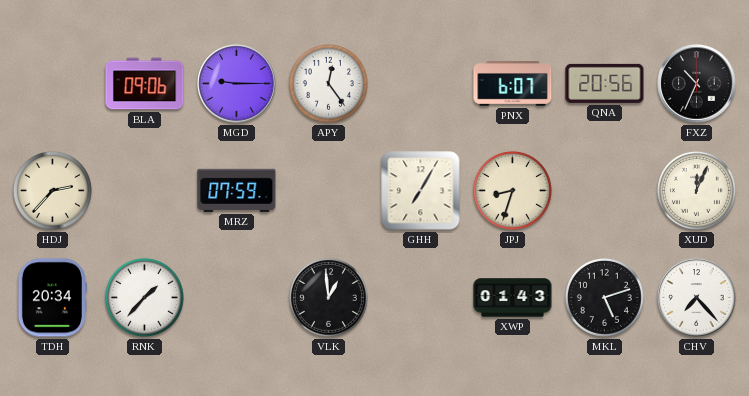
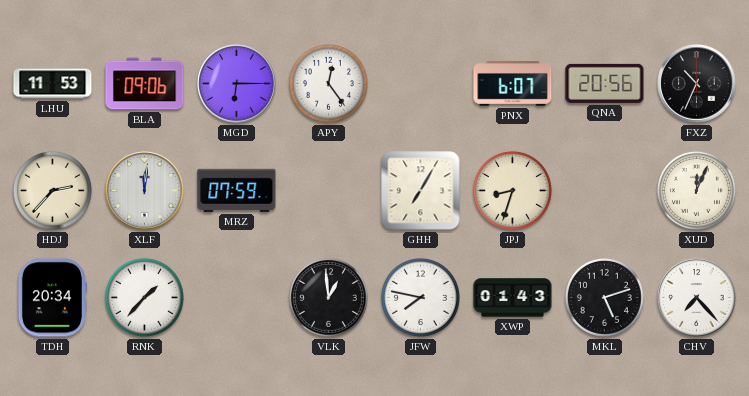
LHU: none -> 11:53
MGD: 9:15 -> 6:15
XLF: none -> 12:01
JFW: none -> 7:47
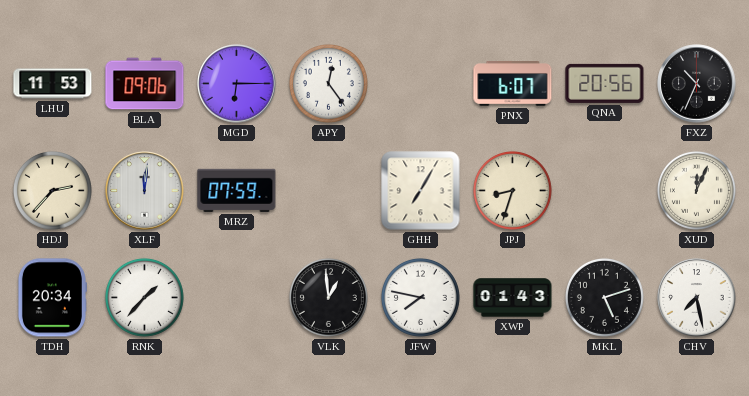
CHV: 7:23 -> 7:28
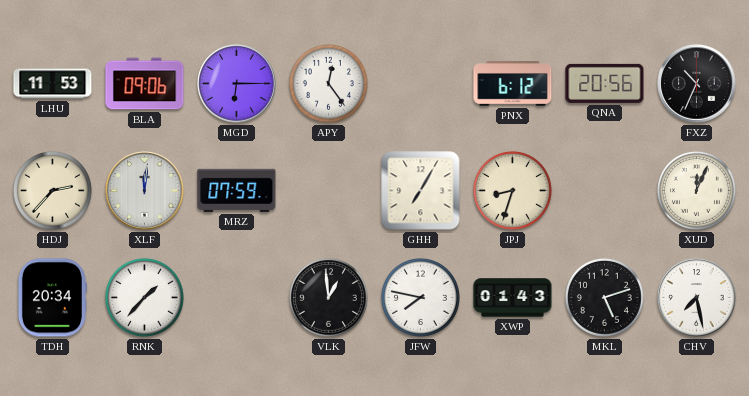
PNX: 6:07 -> 6:12
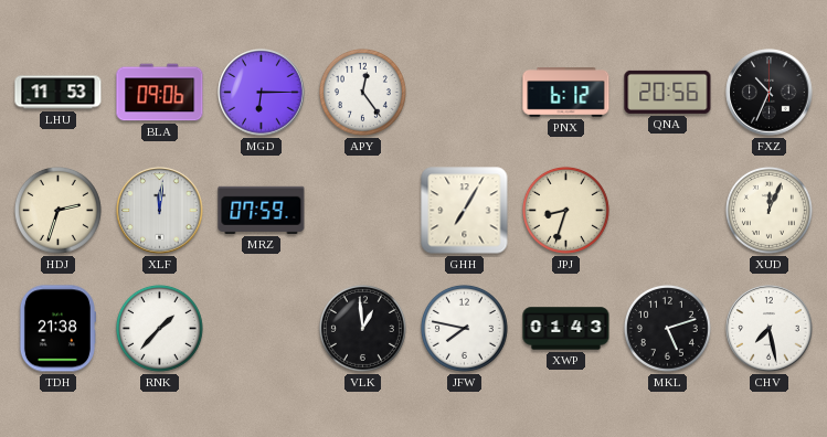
HDJ: 2:37 -> 2:33
TDH: 20:34 -> 21:38
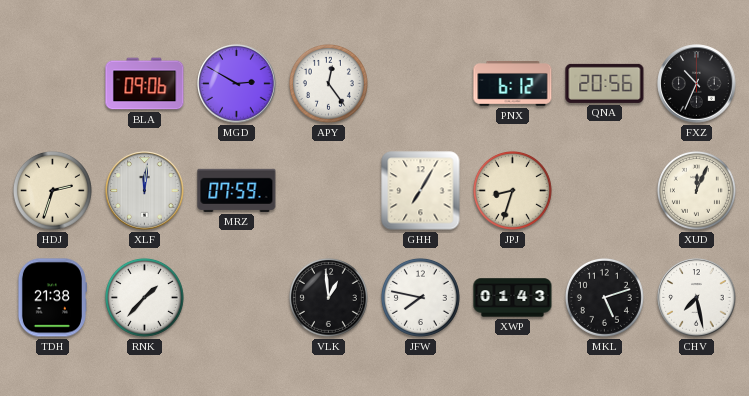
LHU: 11:53 -> none
MGD: 6:15 -> 2:50
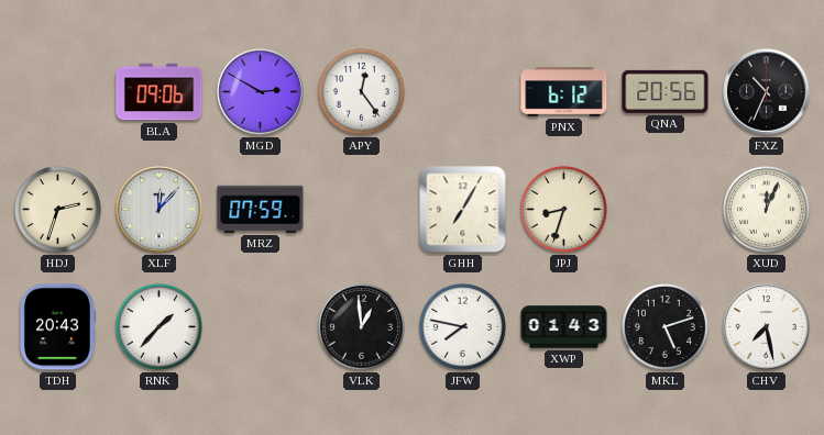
XLF: 12:01 -> 12:07
TDH: 21:38 -> 20:43
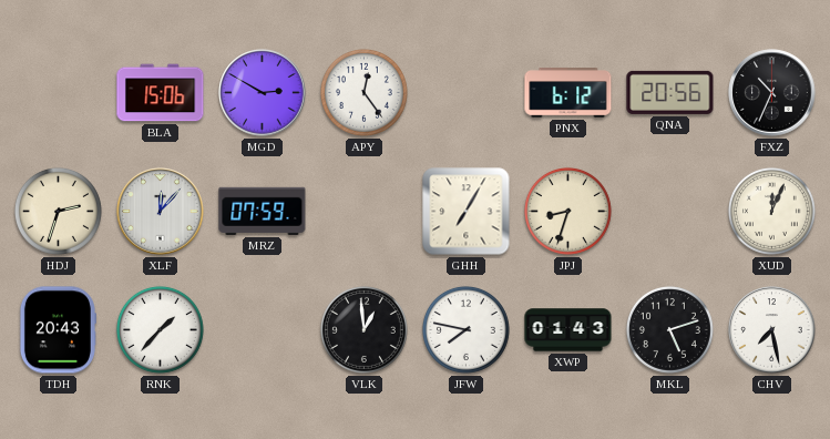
BLA: 09:06 -> 15:06
